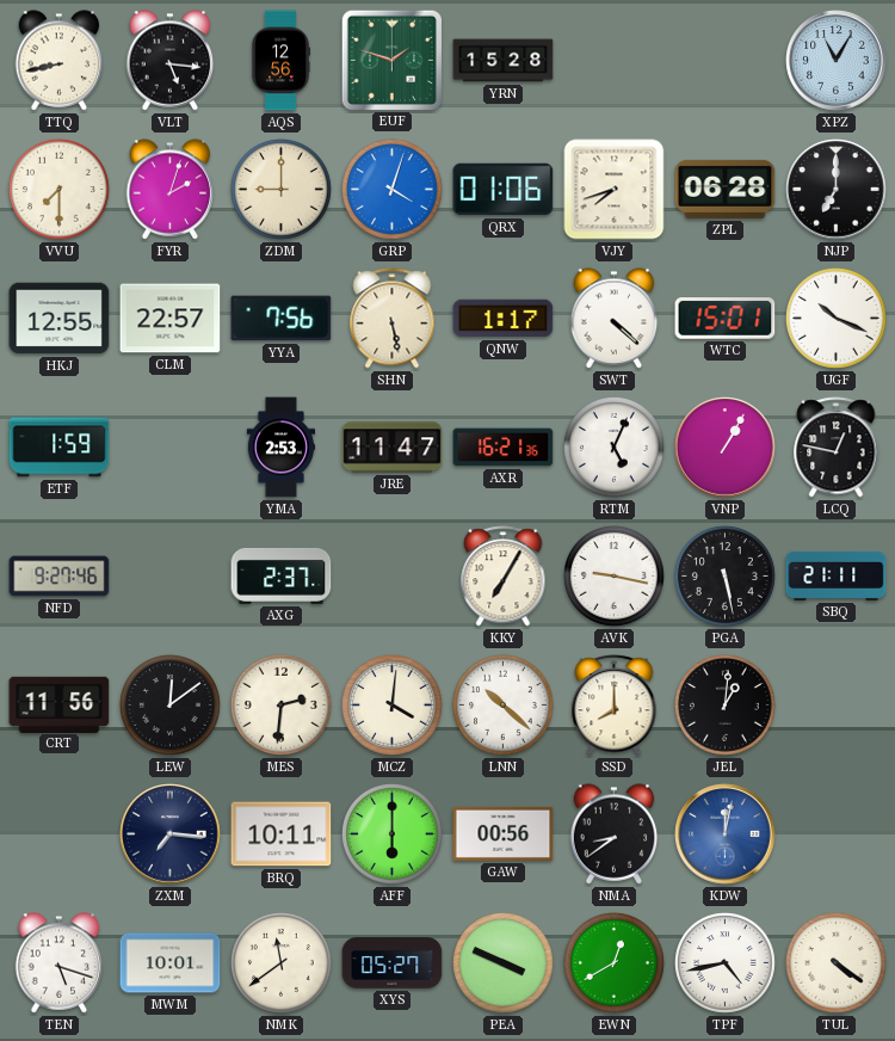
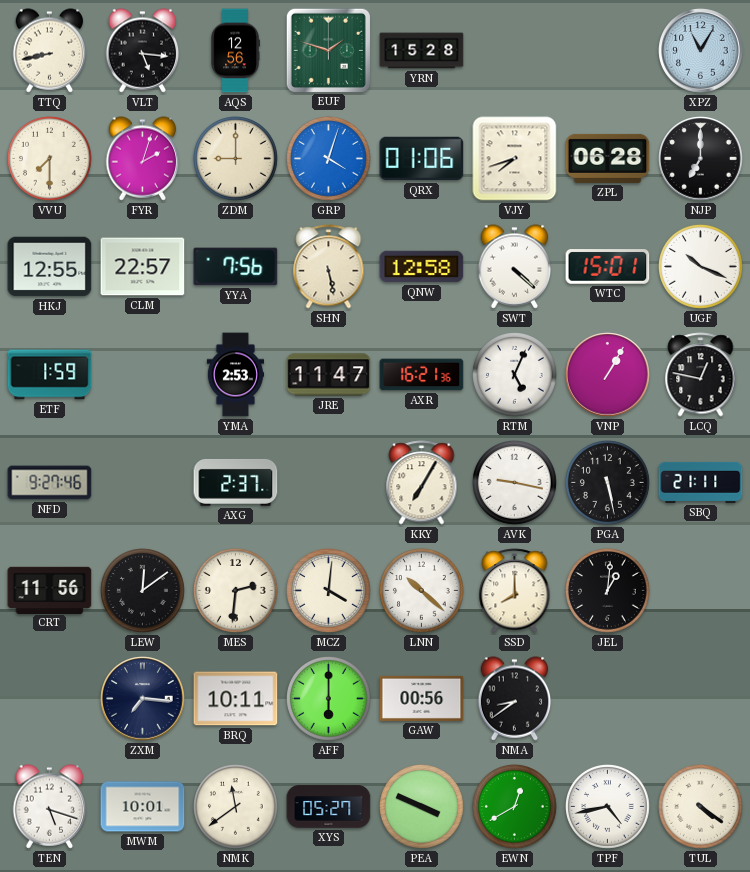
QNW: 1:17 -> 12:58
KDW: 12:02 -> none
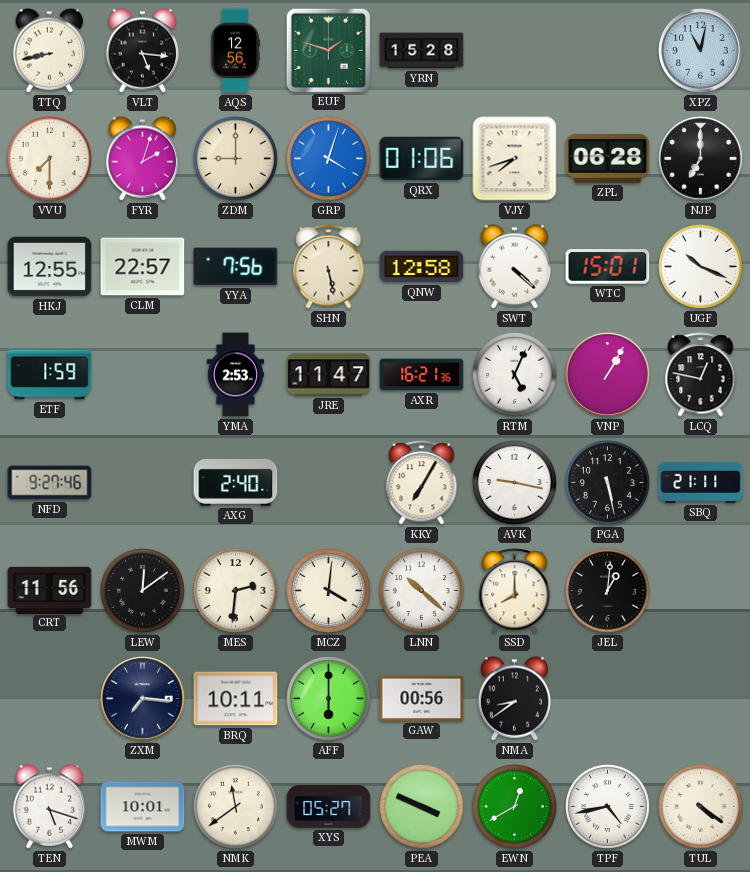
XPZ: 11:05 -> 11:02
AXG: 2:37 -> 2:40
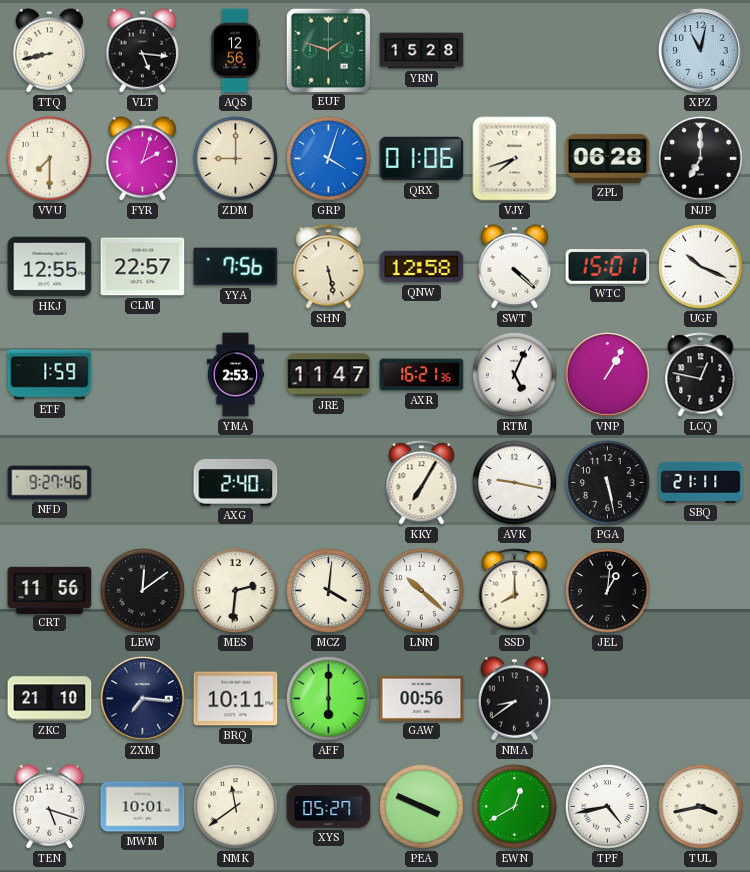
ZKC: none -> 21:10
TUL: 4:21 -> 3:43
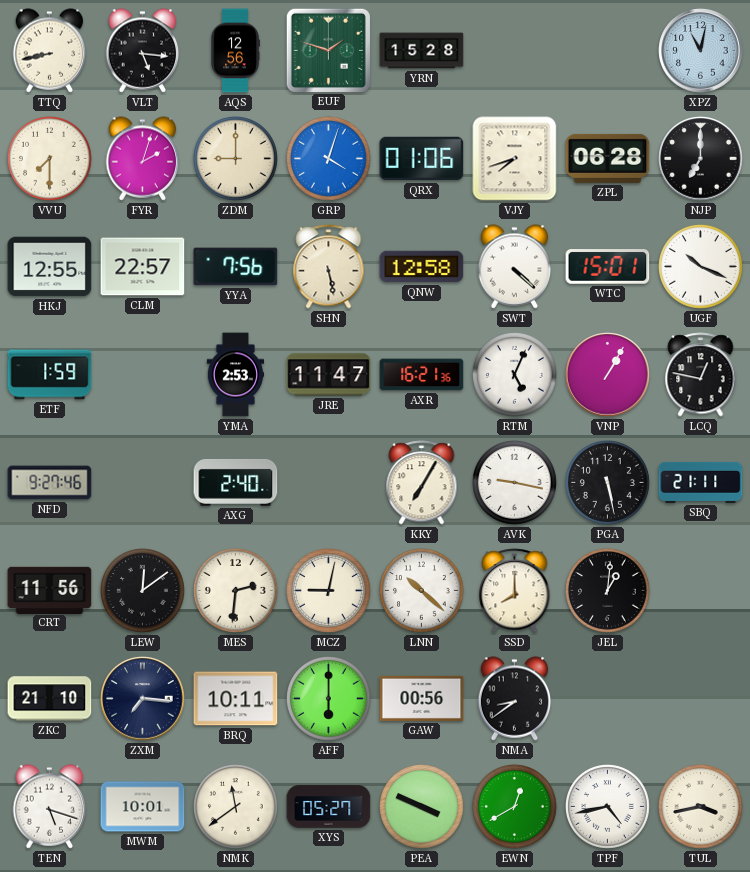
MCZ: 4:01 -> 9:02
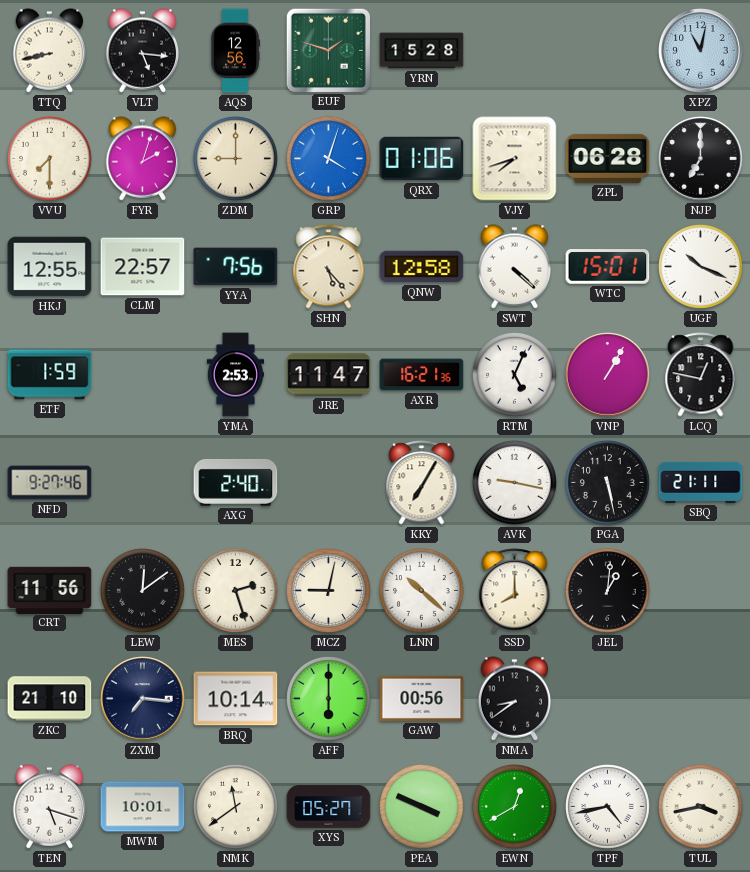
SHN: 5:28 -> 5:23
MES: 2:31 -> 2:27
BRQ: 10:11 -> 10:14
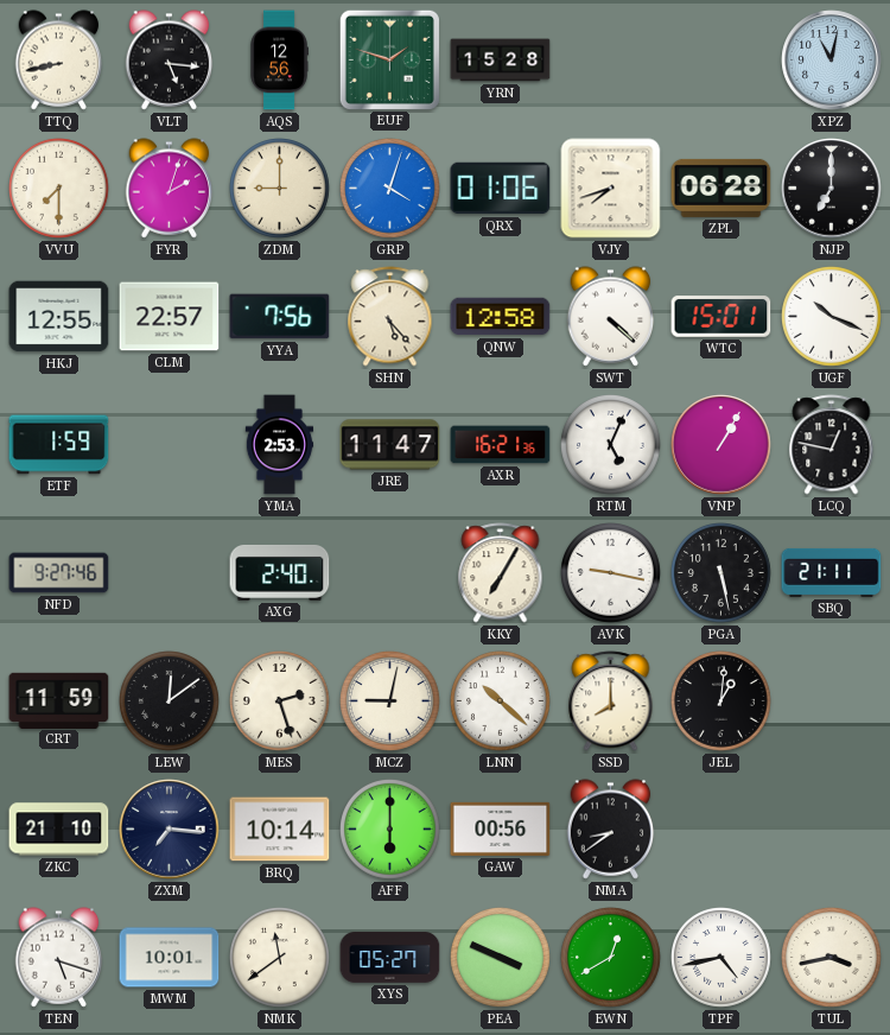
CRT: 11:56 -> 11:59
